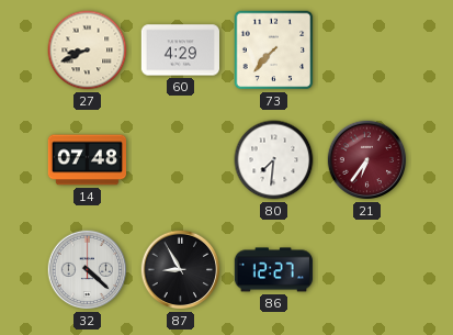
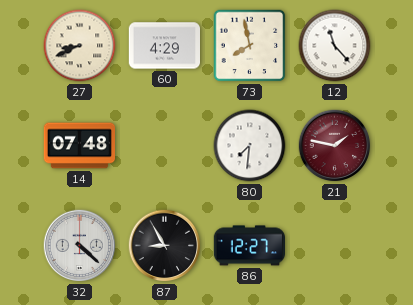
73: 7:37 -> 7:58
12: none -> 11:23
21: 6:36 -> 1:47
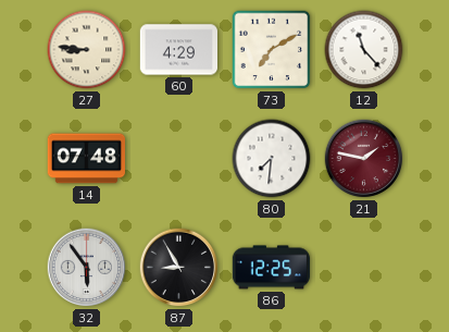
27: 8:41 -> 8:46
73: 7:58 -> 7:10
32: 4:22 -> 5:54
86: 12:27 -> 12:25
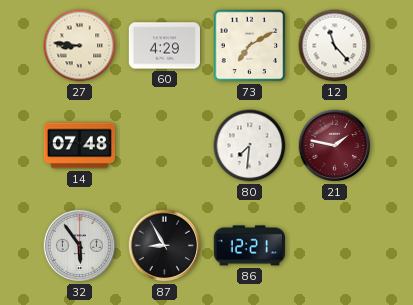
86: 12:25 -> 12:21
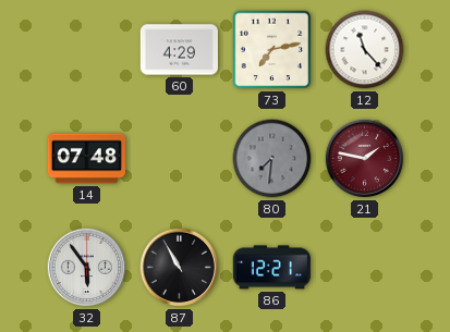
27: 8:46 -> none
73: 7:10 -> 7:13
80 dial: white -> grey
87: 8:55 -> 10:55
